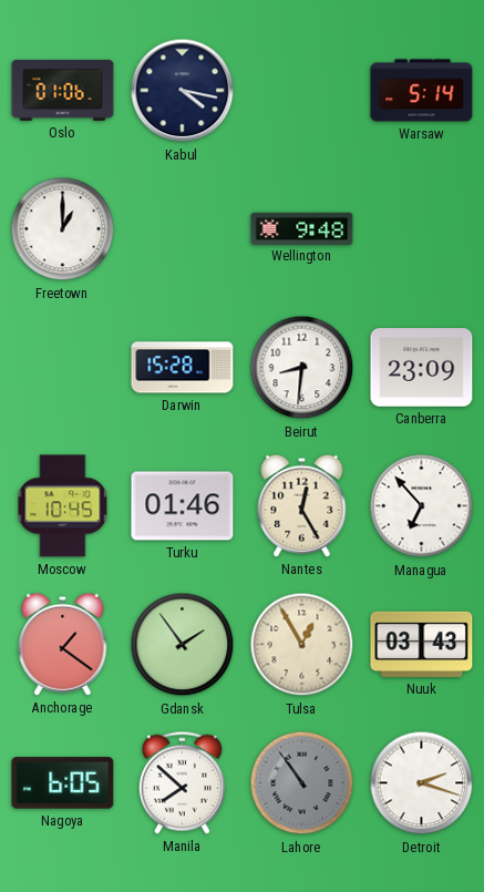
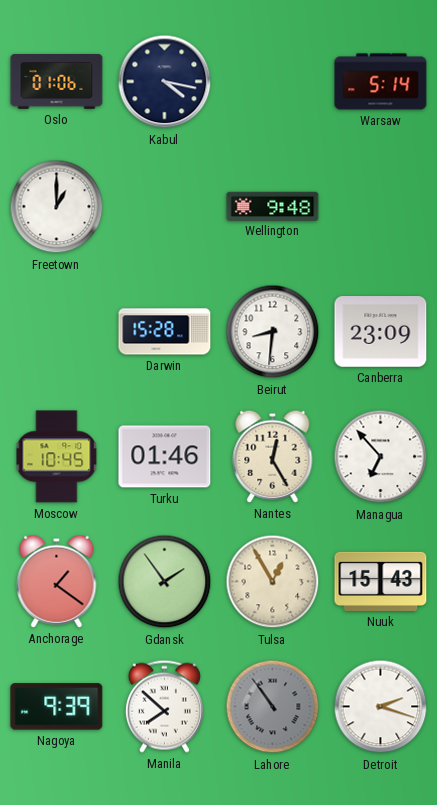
Nuuk: 03:43 -> 15:43
Nagoya: 6:05 -> 9:39
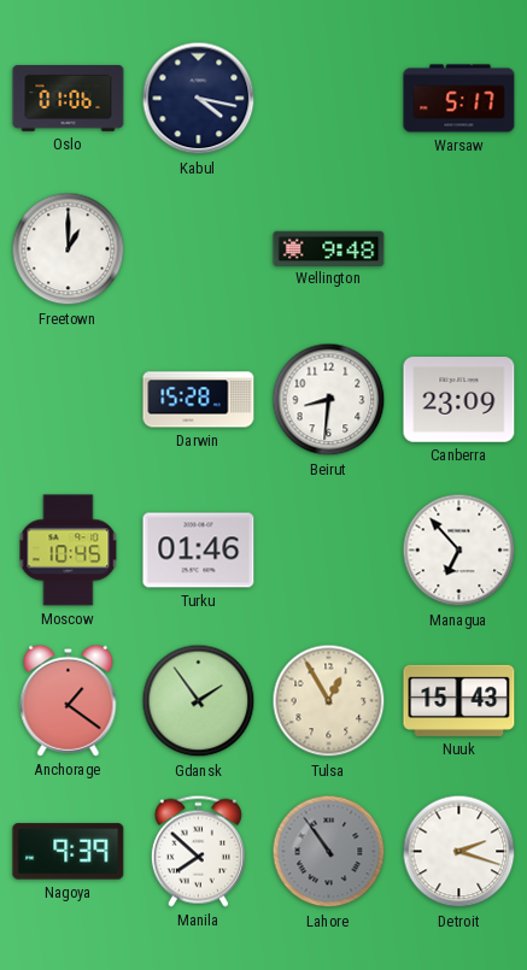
Warsaw: 5:14 -> 5:17
Nantes: 12:25 -> none
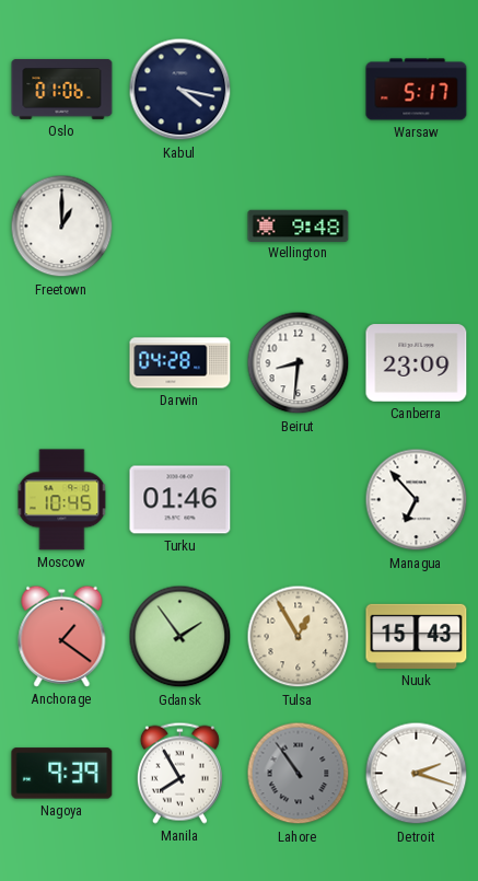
Darwin: 15:28 -> 04:28
Manila: 7:52 -> 7:55
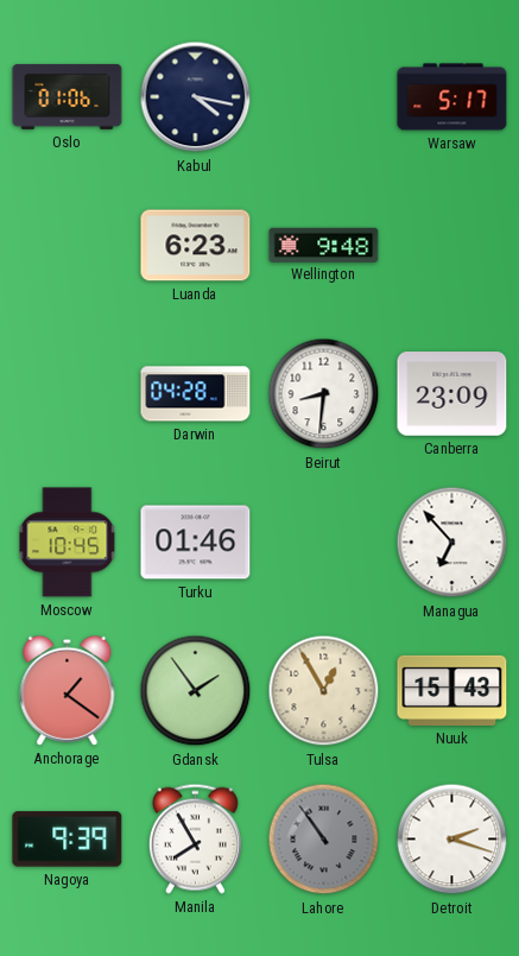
Freetown: 1:00 -> none
Luanda: none -> 6:23
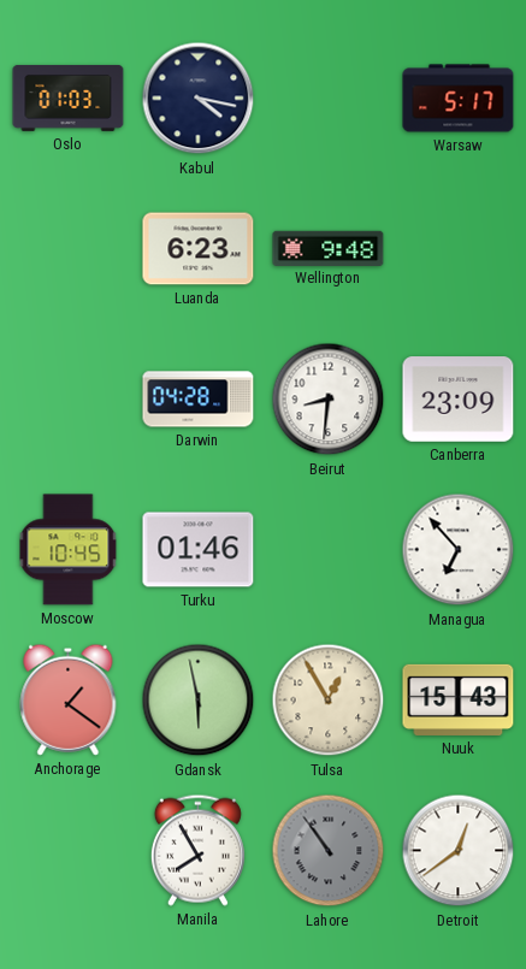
Oslo: 01:06 -> 01:03
Gdansk: 1:54 -> 5:58
Nagoya: 9:39 -> none
Detroit: 2:18 -> 12:39
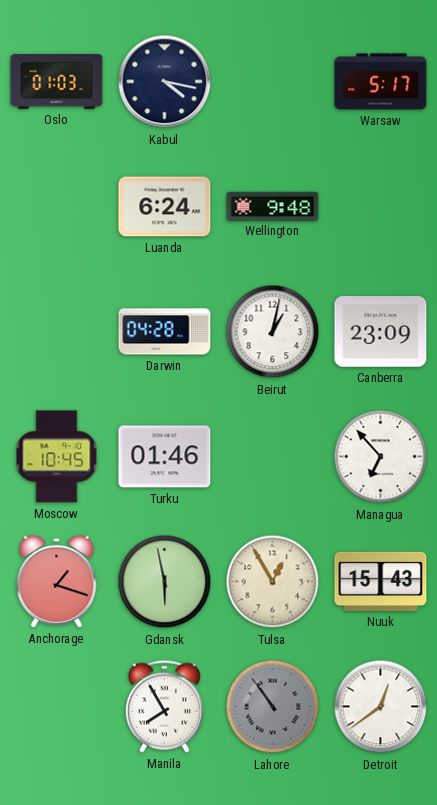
Luanda: 6:23 -> 6:24
Beirut: 8:31 -> 1:02
Anchorage: 1:21 -> 1:18
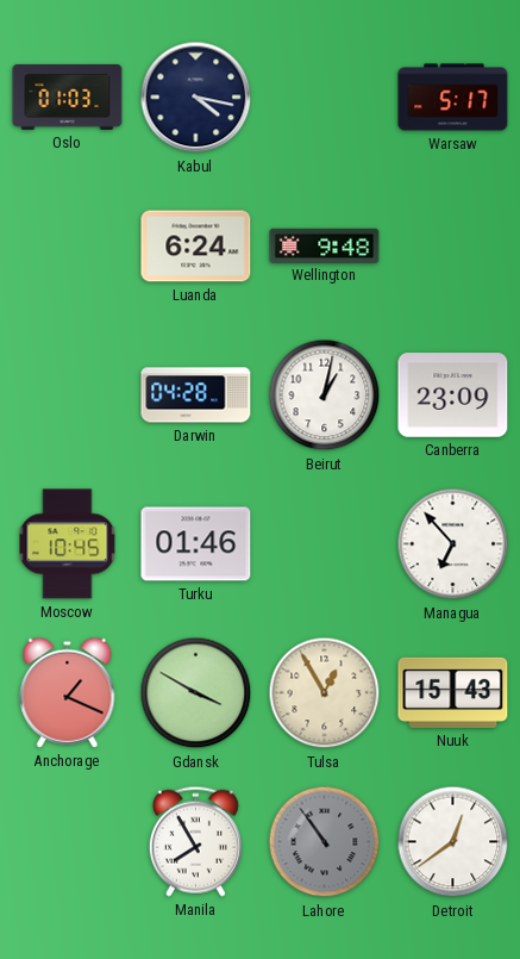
Anchorage: 1:18 -> 1:19
Gdansk: 5:58 -> 3:50
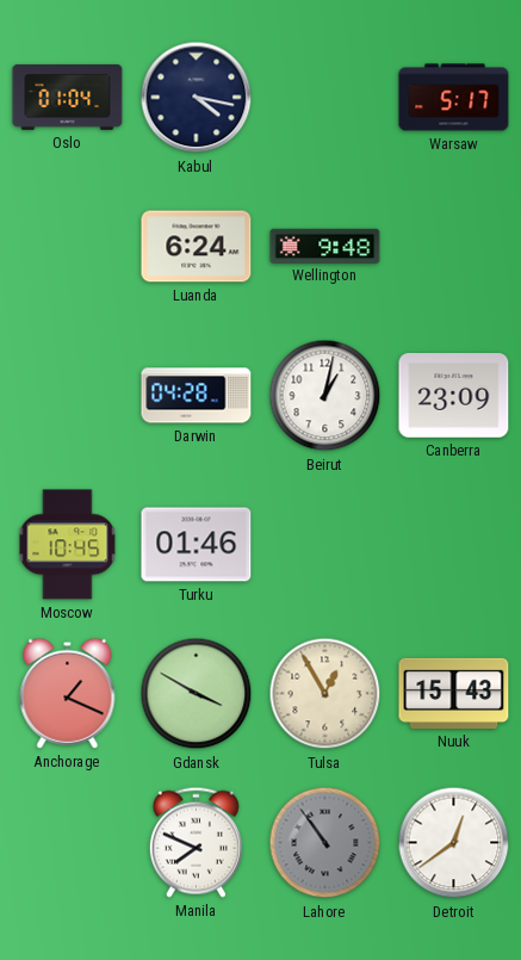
Oslo: 01:03 -> 01:04
Managua: 6:53 -> none
Manila: 7:55 -> 7:49
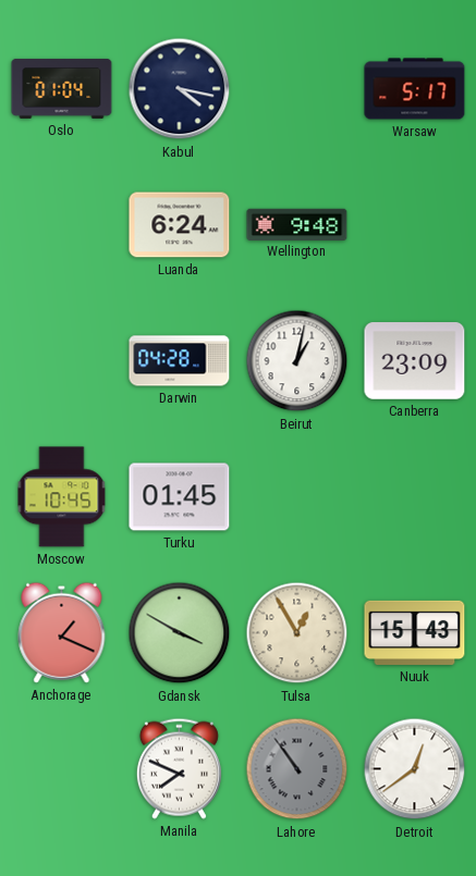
Turku: 01:46 -> 01:45
